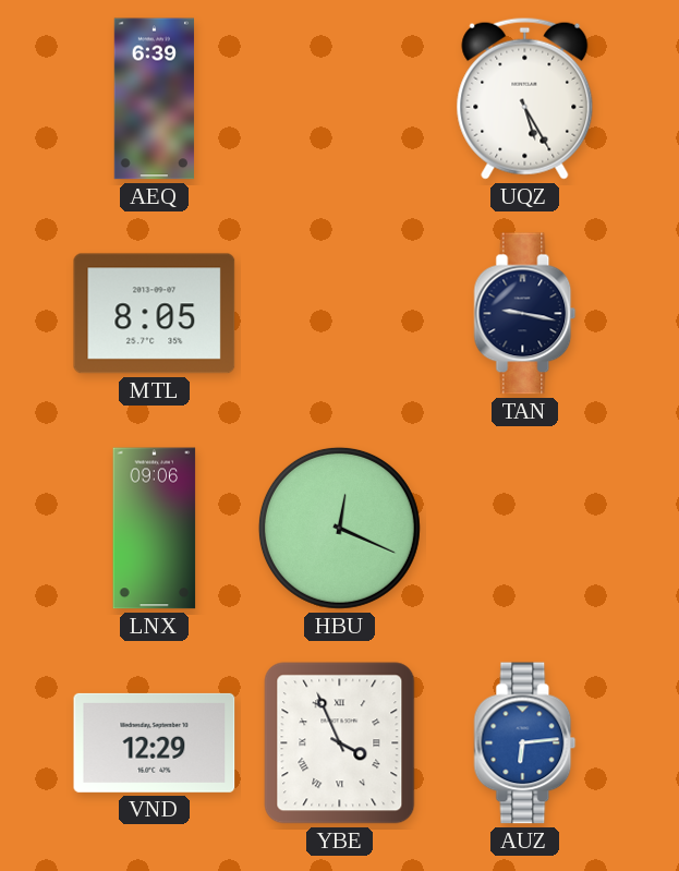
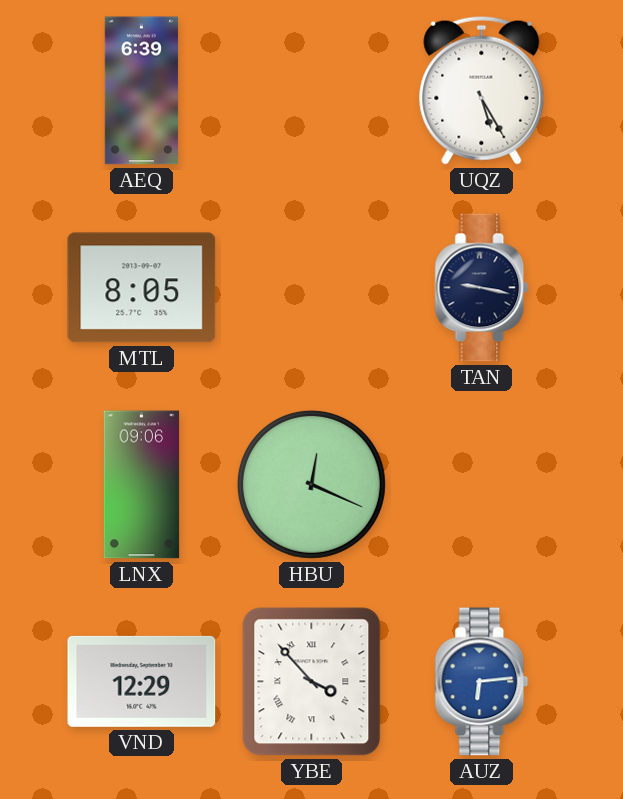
YBE: 3:56 -> 3:53
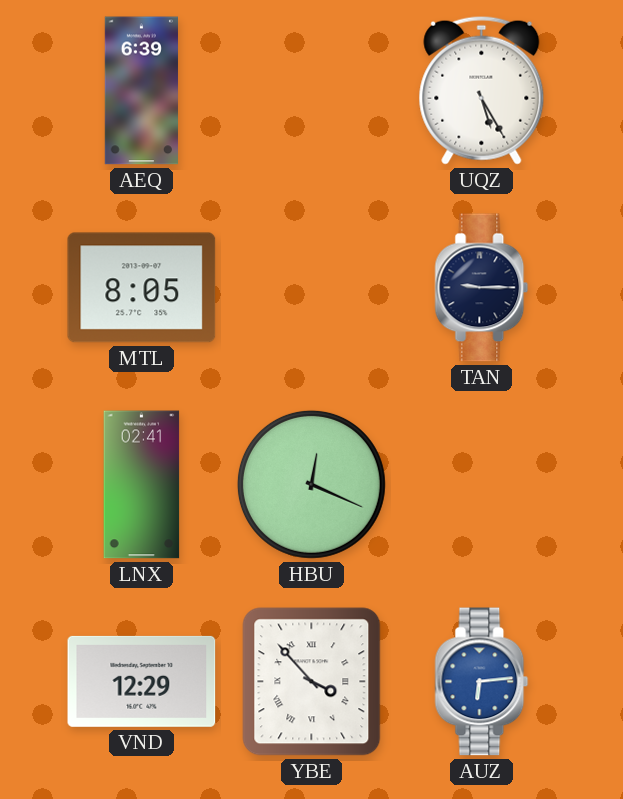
TAN: 9:17 -> 9:15
LNX: 09:06 -> 02:41
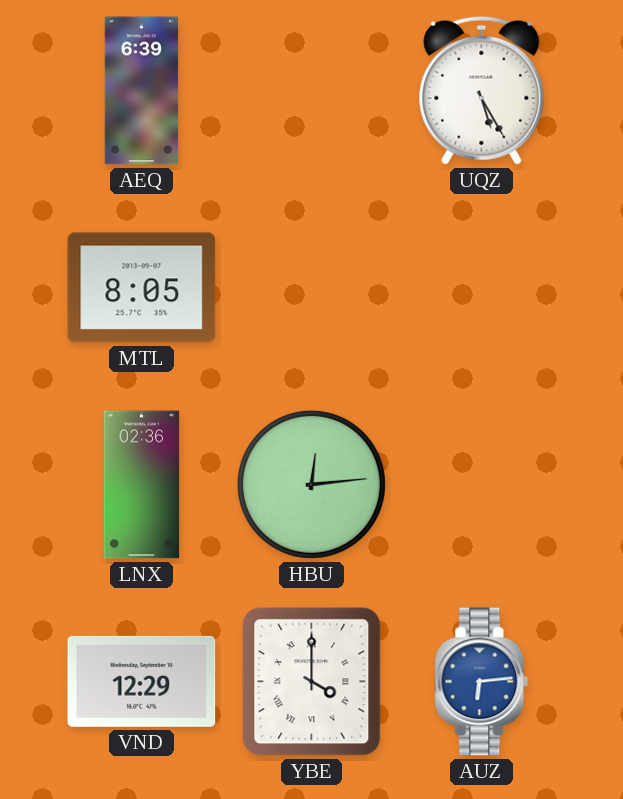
TAN: 9:15 -> none
LNX: 02:41 -> 02:36
HBU: 12:19 -> 12:14
YBE: 3:53 -> 4:00
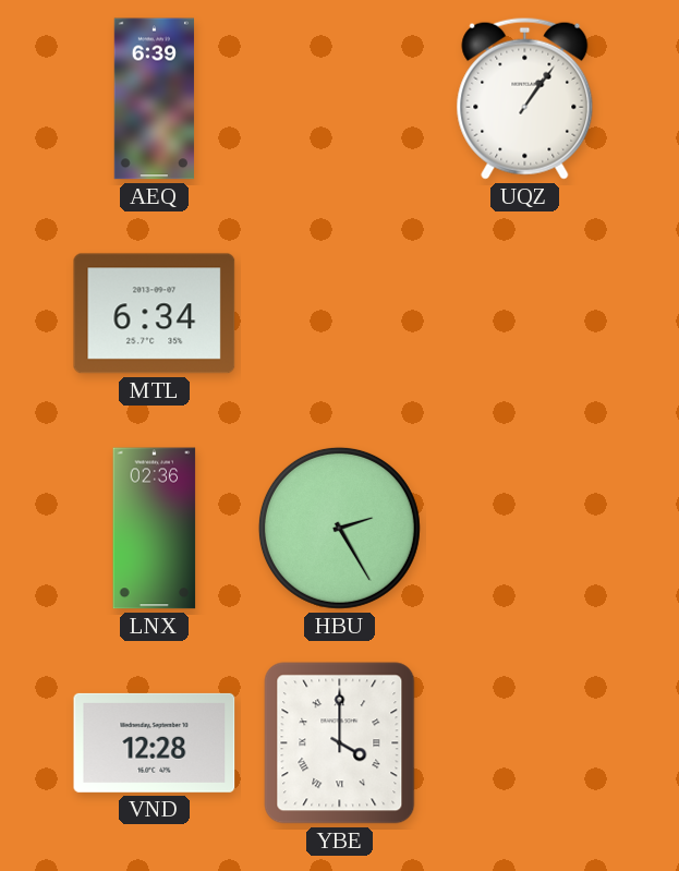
UQZ: 5:25 -> 1:06
MTL: 8:05 -> 6:34
HBU: 12:14 -> 2:25
VND: 12:29 -> 12:28
AUZ: 6:14 -> none
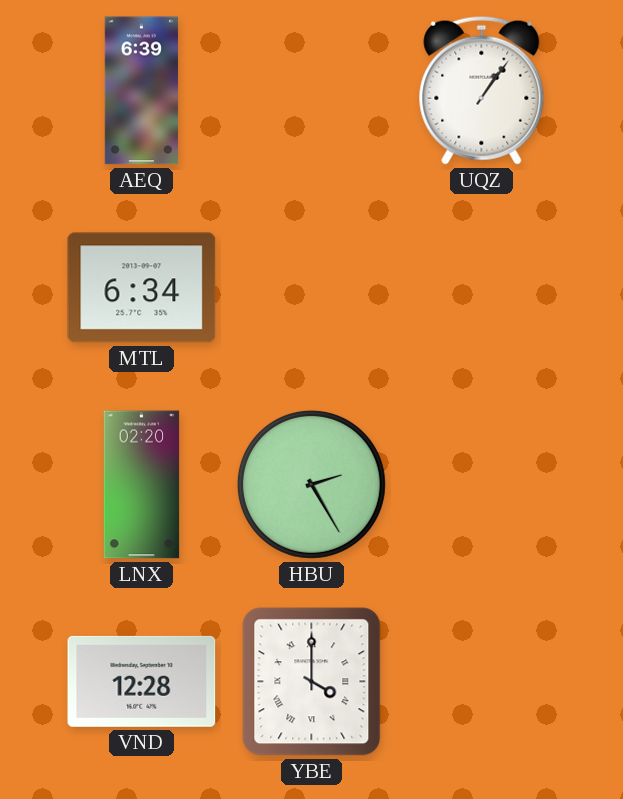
LNX: 02:36 -> 02:20
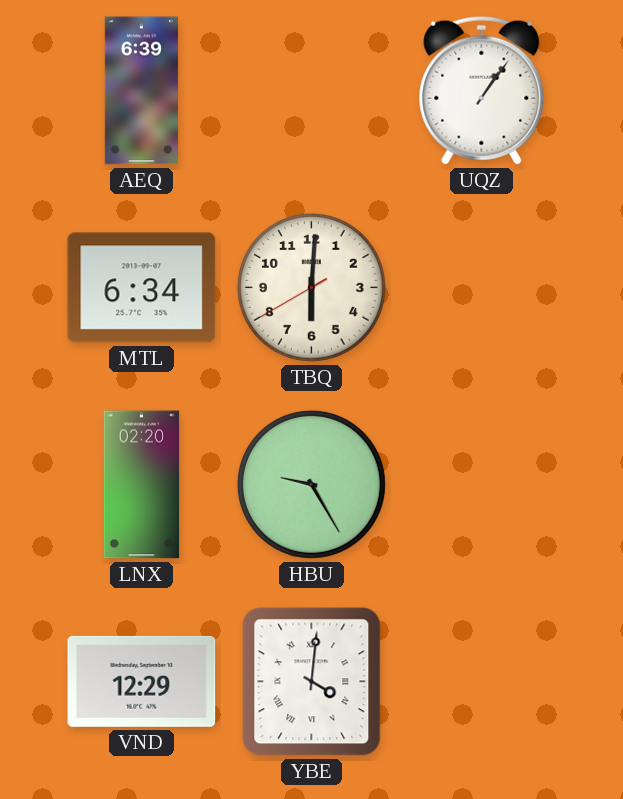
TBQ: none -> 6:00
HBU: 2:25 -> 9:25
VND: 12:28 -> 12:29
YBE: 4:00 -> 4:01
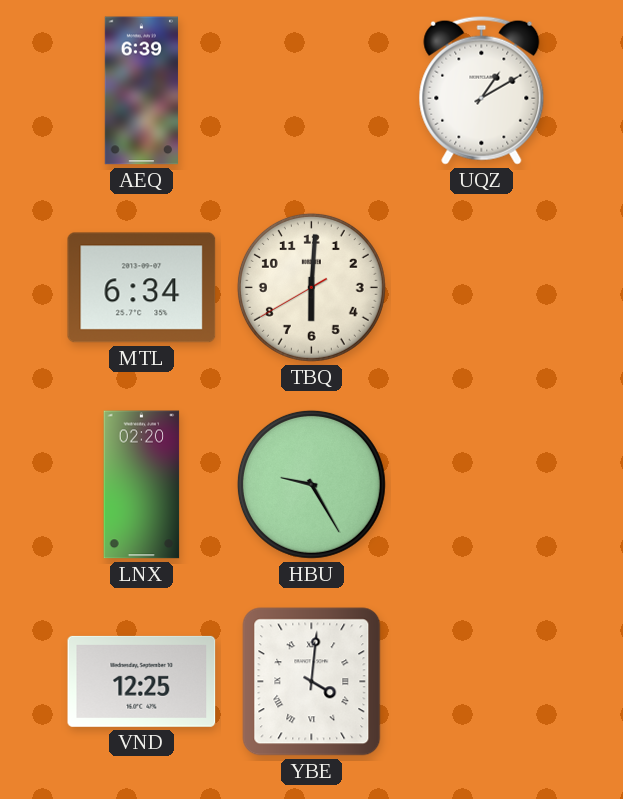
UQZ: 1:06 -> 1:10
VND: 12:29 -> 12:25
